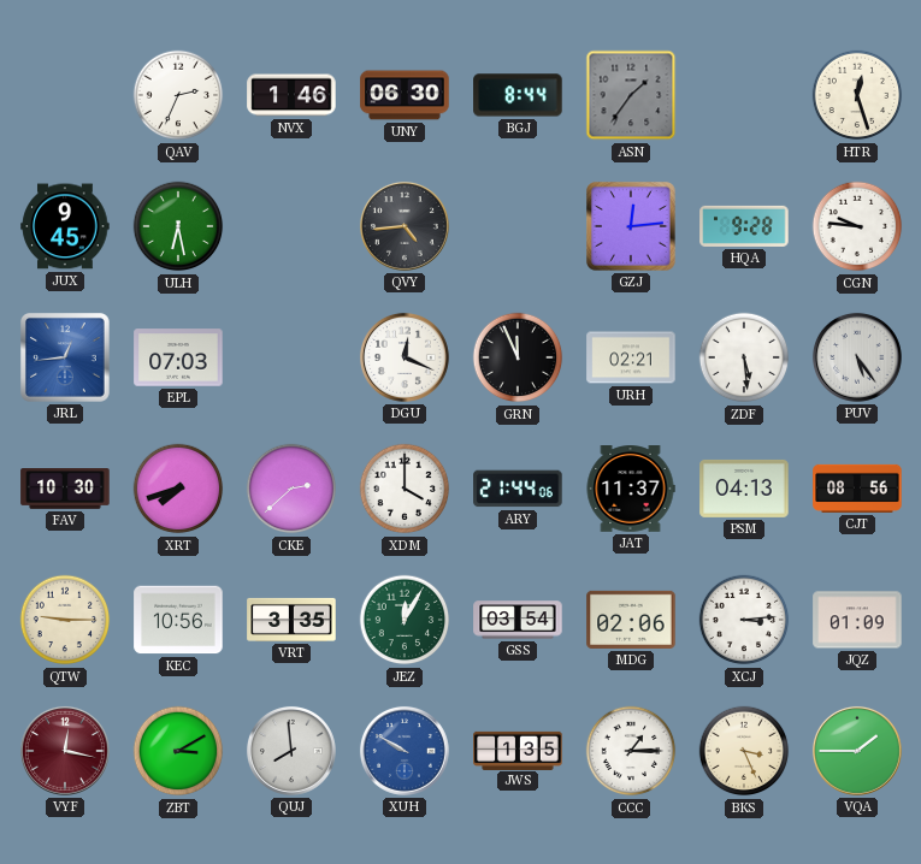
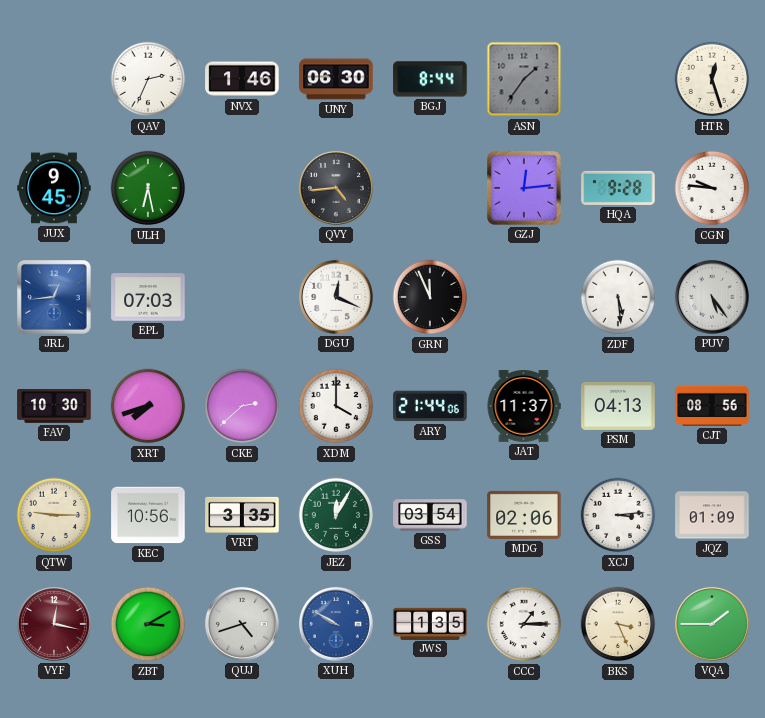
URH: 02:21 -> none
QUJ: 7:59 -> 4:42
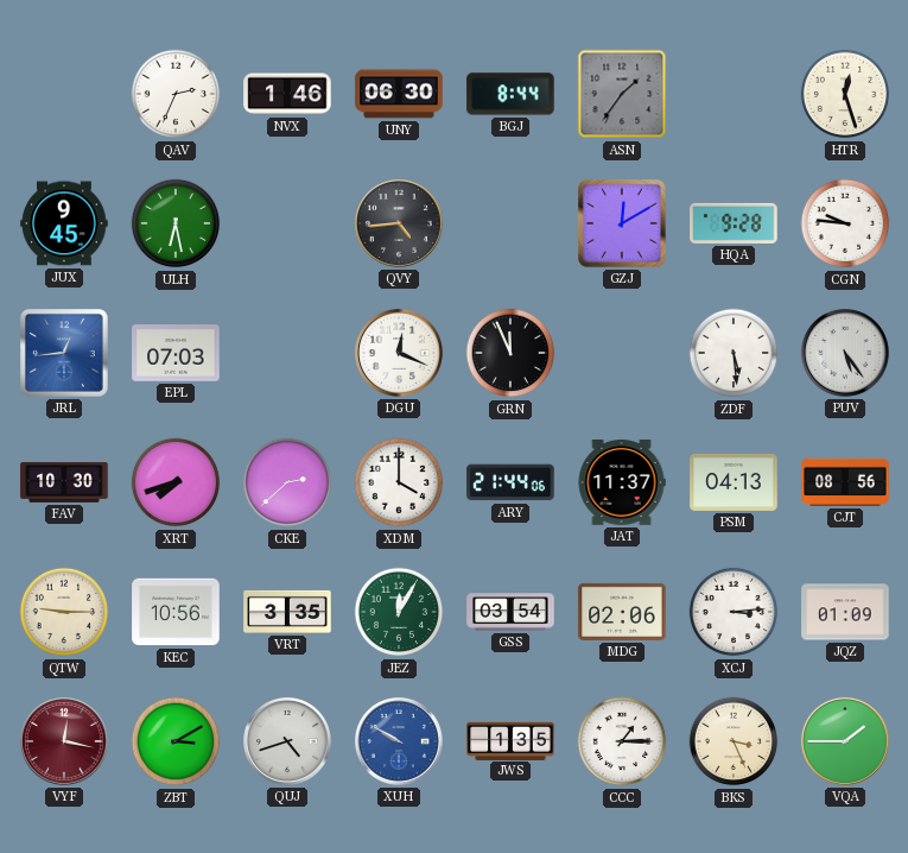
GZJ: 12:14 -> 12:10
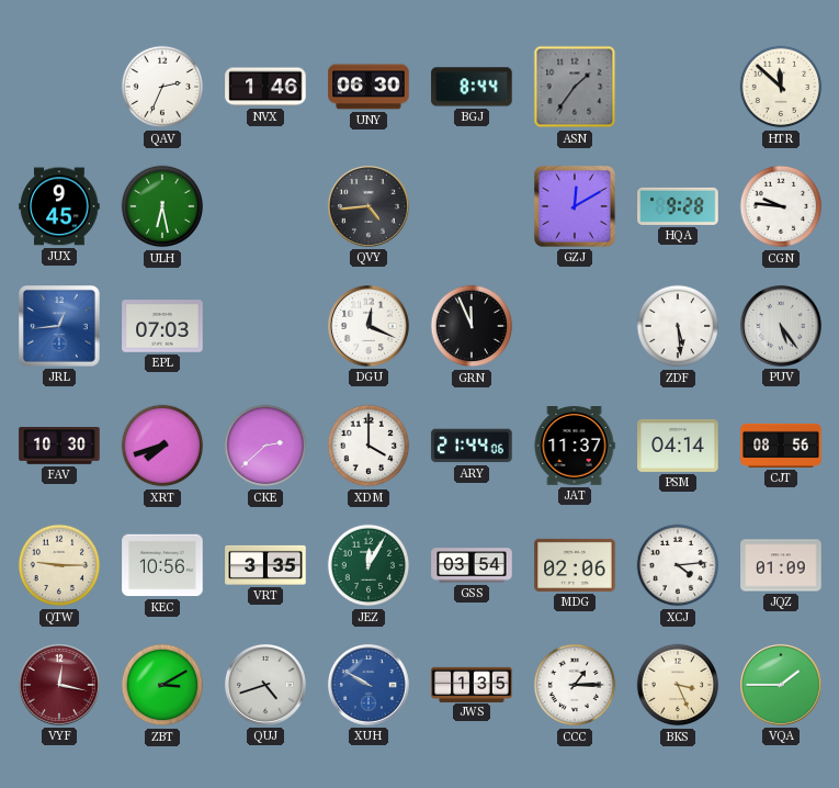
HTR: 12:27 -> 11:52
PSM: 04:13 -> 04:14
XCJ: 3:14 -> 4:14
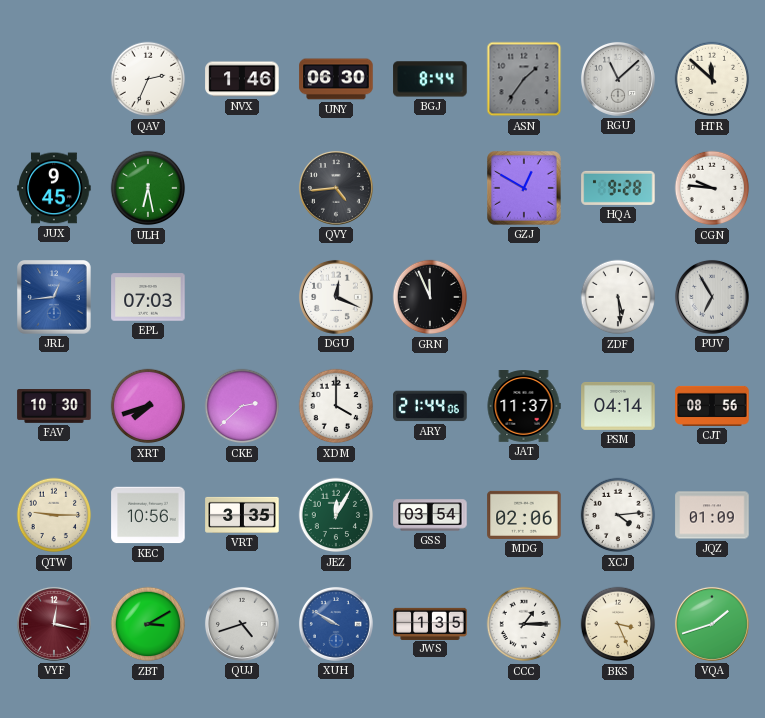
RGU: none -> 11:08
GZJ: 12:10 -> 12:50
PUV: 5:24 -> 6:55
VQA: 1:45 -> 1:42
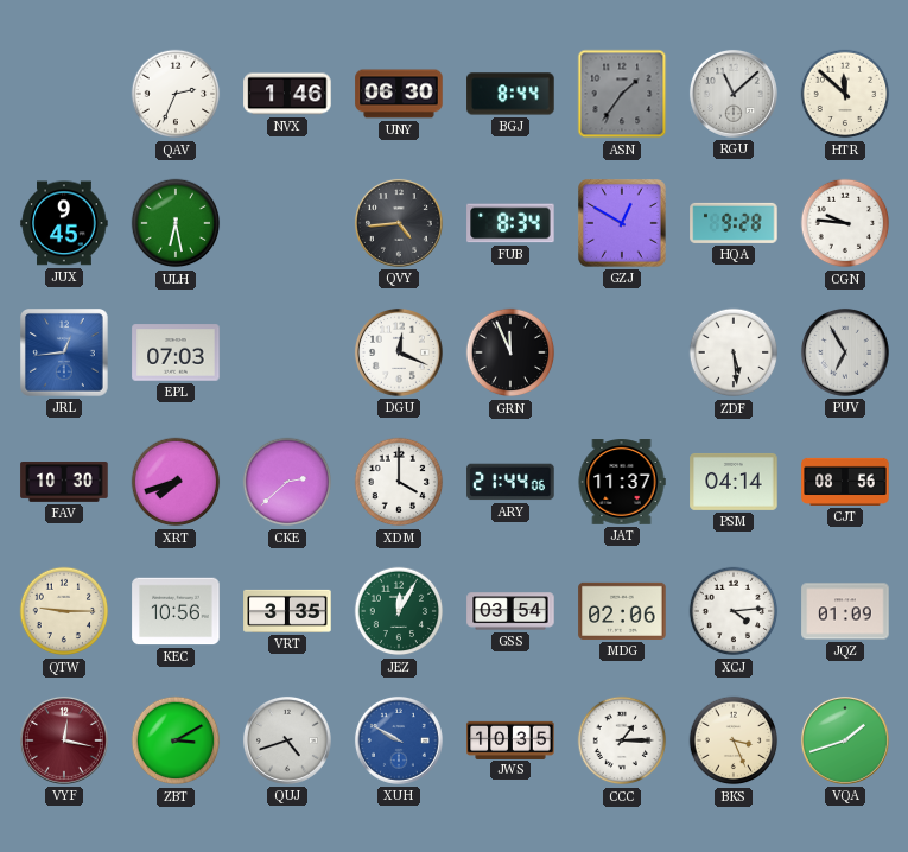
FUB: none -> 8:34
JWS: 1:35 -> 10:35
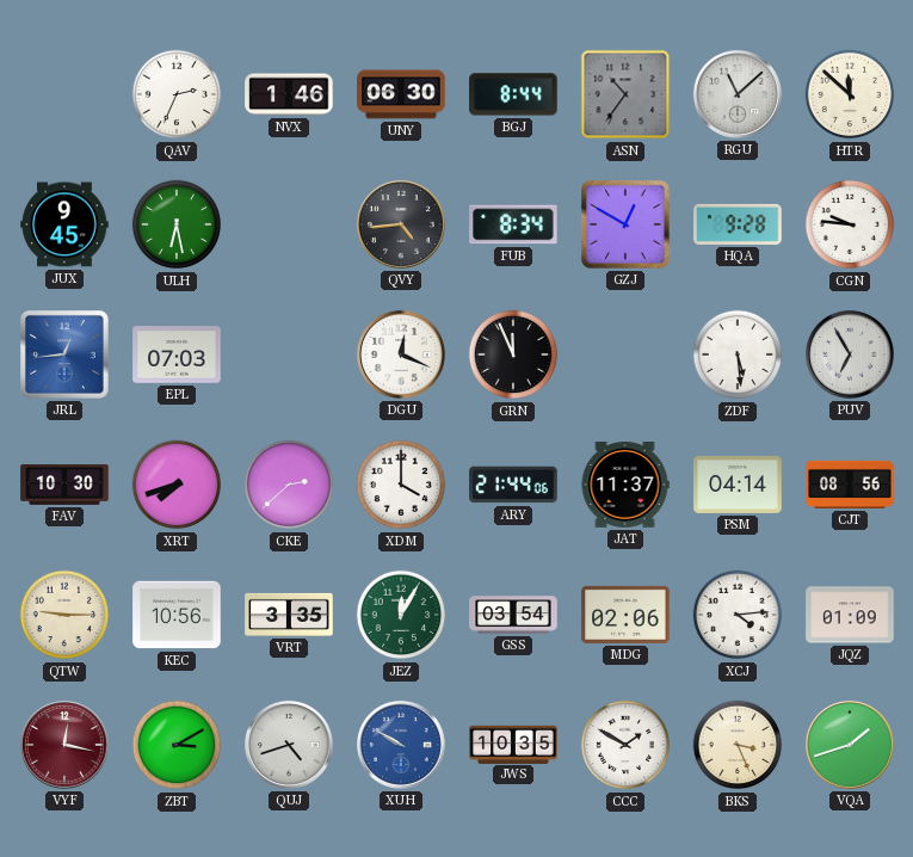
ASN: 1:36 -> 10:36
CCC: 1:15 -> 1:50
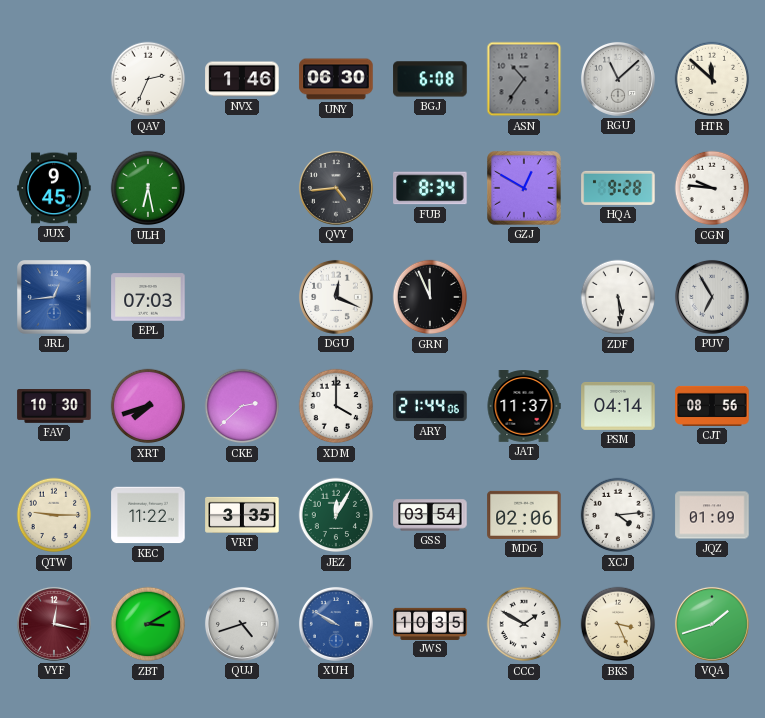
BGJ: 8:44 -> 6:08
KEC: 10:56 -> 11:22
